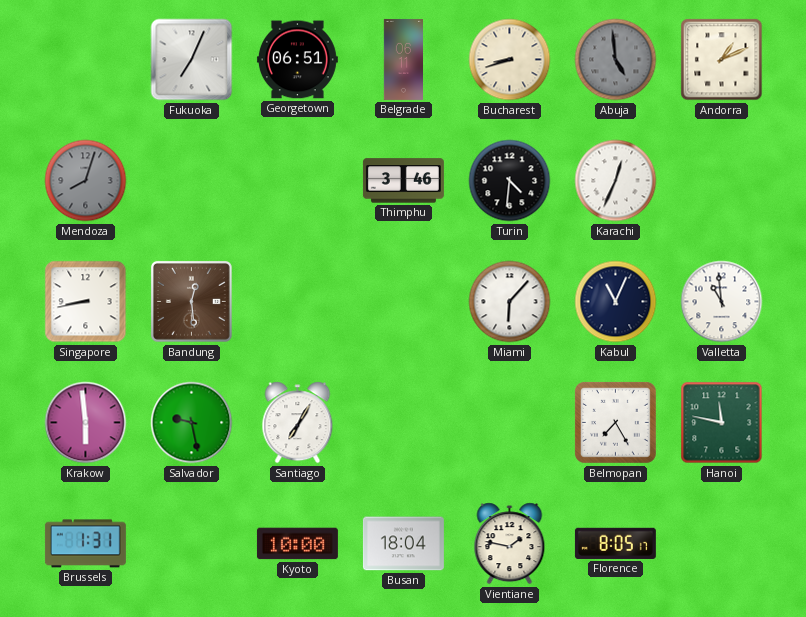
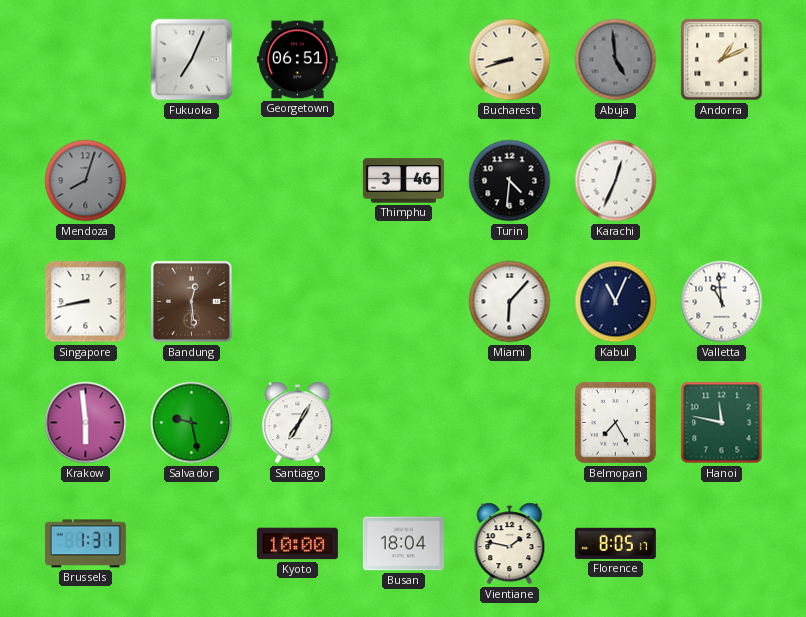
Belgrade: 06:11 -> none
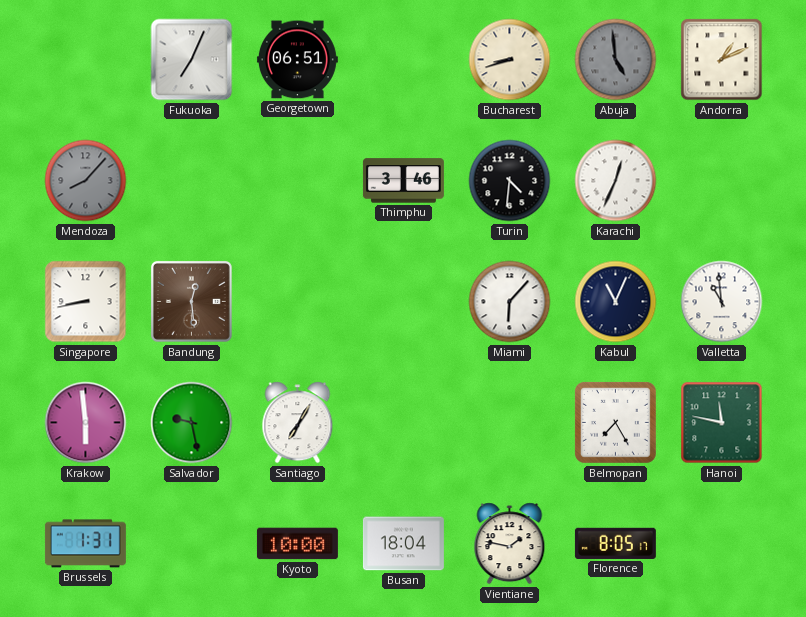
Mendoza: 8:03 -> 8:07
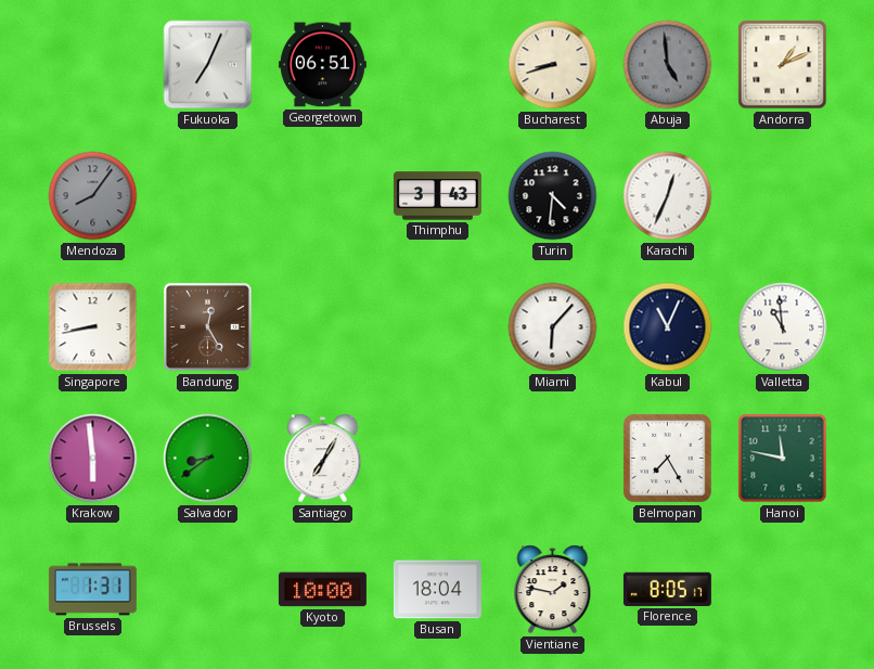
Mendoza: 8:07 -> 8:06
Thimphu: 3:46 -> 3:43
Bandung: 12:29 -> 12:25
Salvador: 9:28 -> 8:39
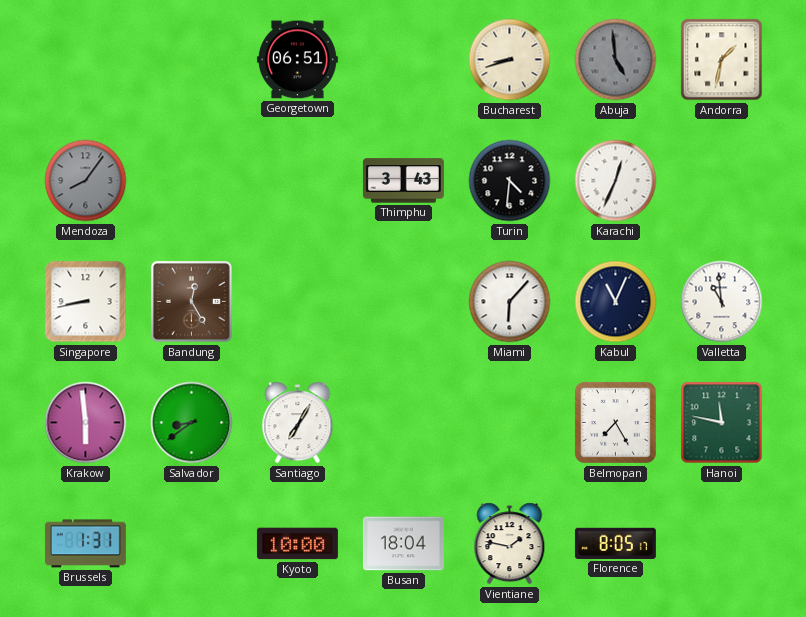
Fukuoka: 7:04 -> none
Andorra: 1:11 -> 1:32
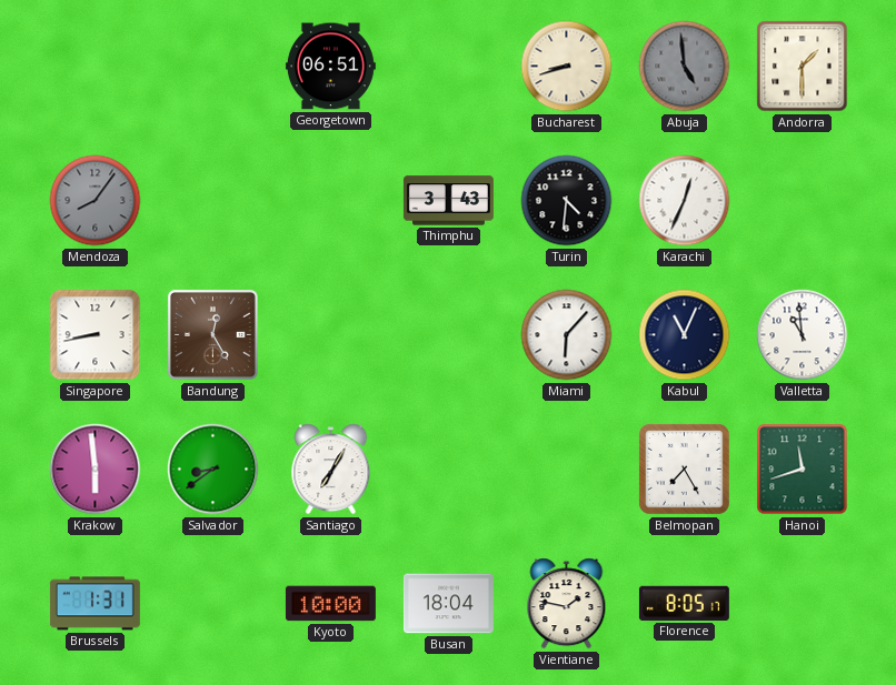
Andorra: 1:32 -> 1:30
Hanoi: 11:47 -> 11:42
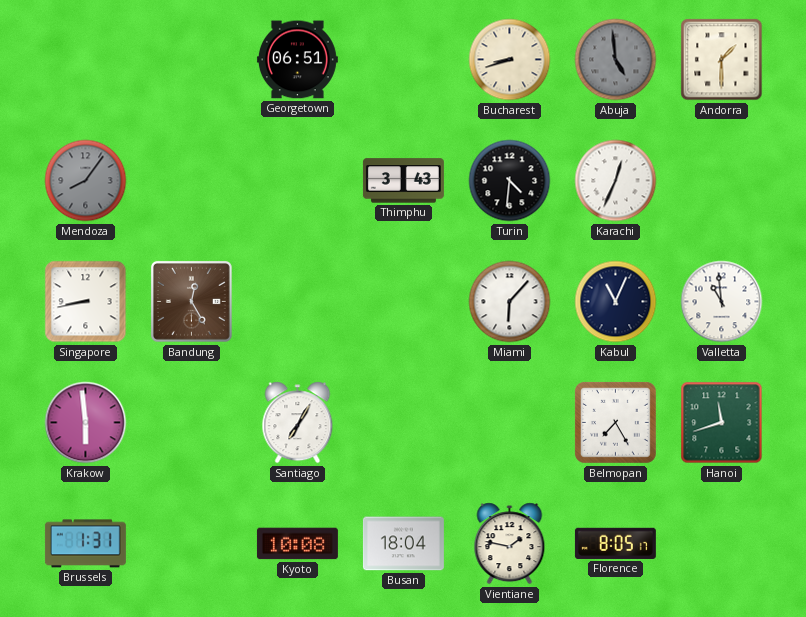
Salvador: 8:39 -> none
Kyoto: 10:00 -> 10:08
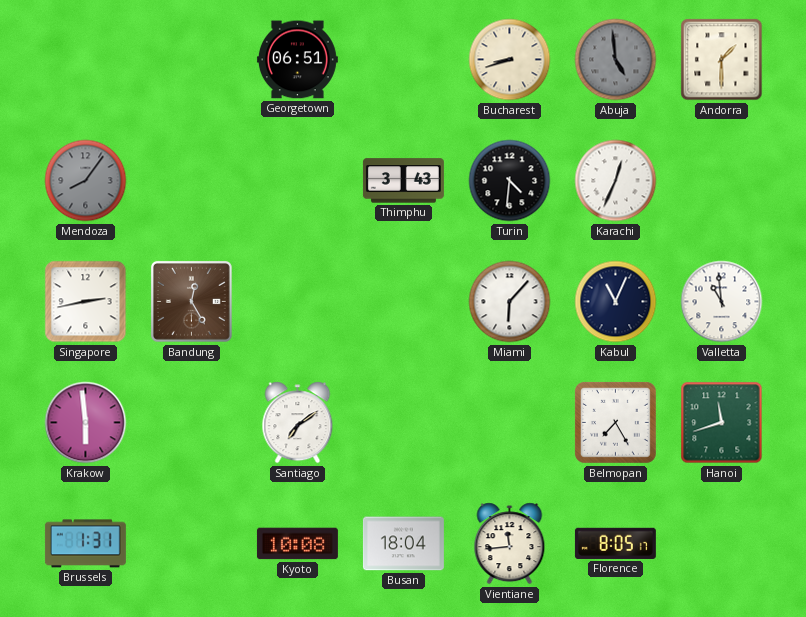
Singapore: 8:43 -> 2:43
Santiago: 7:05 -> 7:09
Vientiane: 1:47 -> 11:44
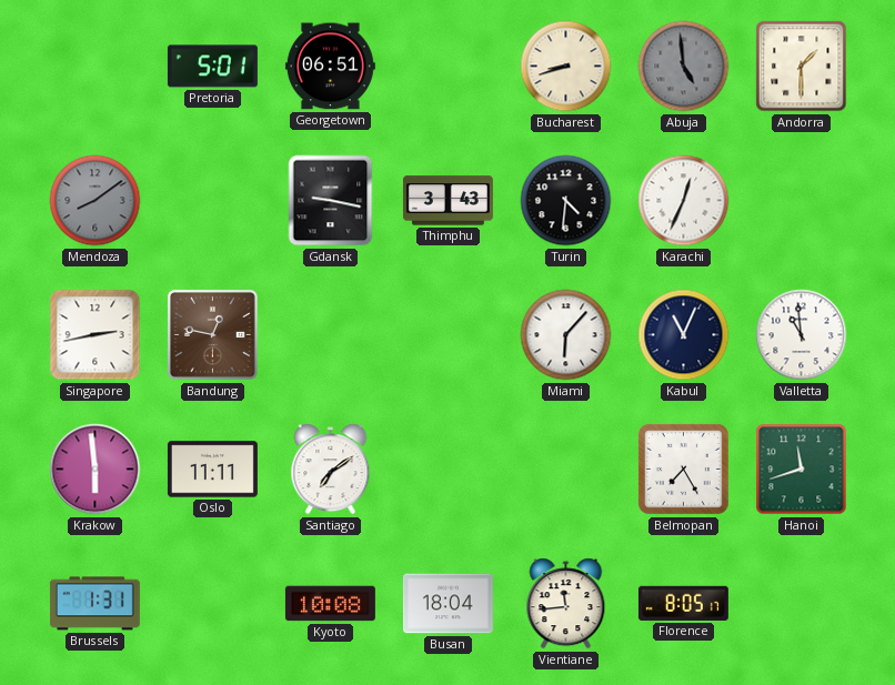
Pretoria: none -> 5:01
Mendoza: 8:06 -> 8:09
Gdansk: none -> 9:17
Bandung: 12:25 -> 12:47
Oslo: none -> 11:11
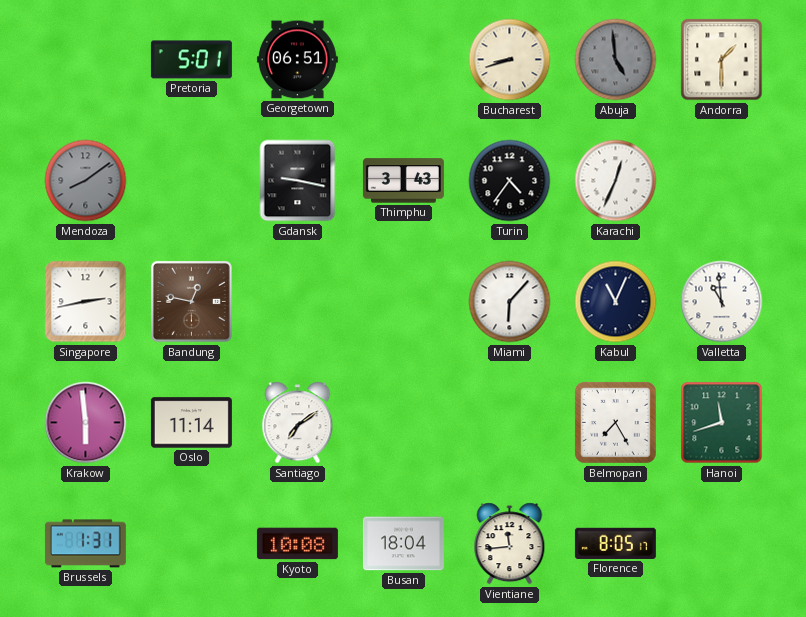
Turin: 4:31 -> 4:36
Oslo: 11:11 -> 11:14
